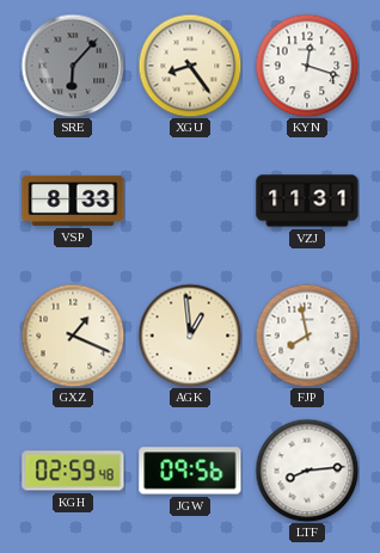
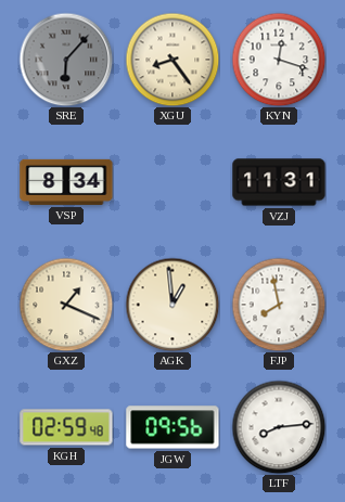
VSP: 8:33 -> 8:34
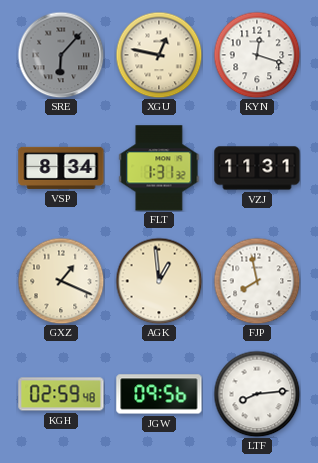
XGU: 8:24 -> 12:47
FLT: none -> 1:31
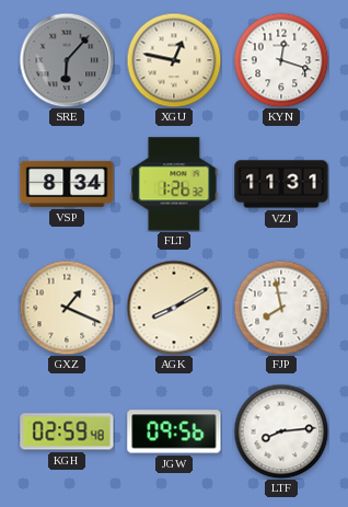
FLT: 1:31 -> 1:26
AGK: 12:59 -> 8:10
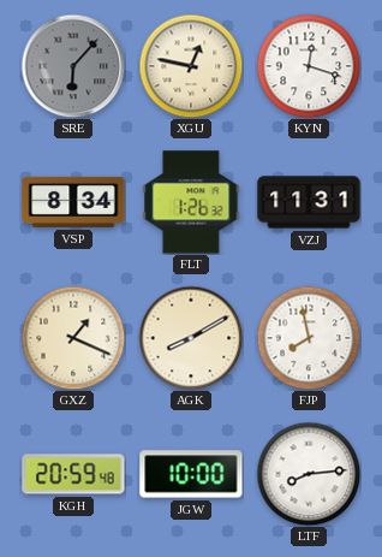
KGH: 02:59 -> 20:59
JGW: 09:56 -> 10:00
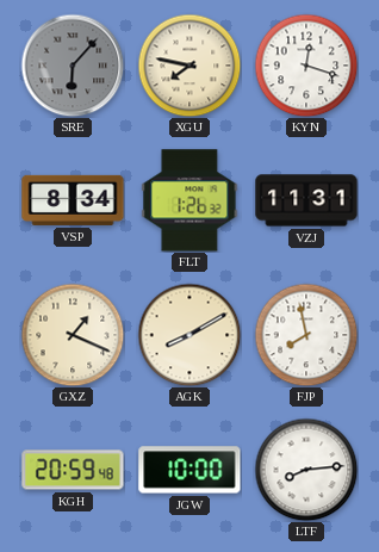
XGU: 12:47 -> 7:47
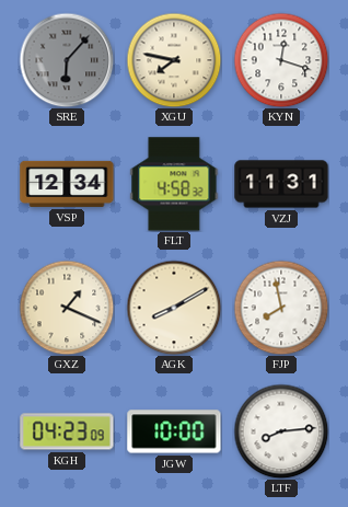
VSP: 8:34 -> 12:34
FLT: 1:26 -> 4:58
KGH: 20:59 -> 04:23
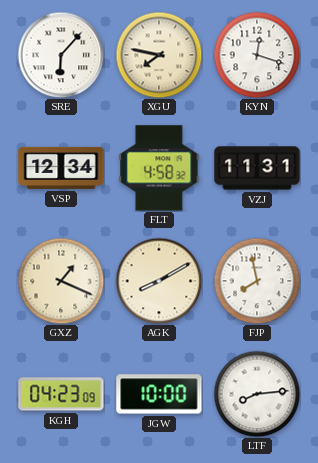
SRE dial: grey -> white
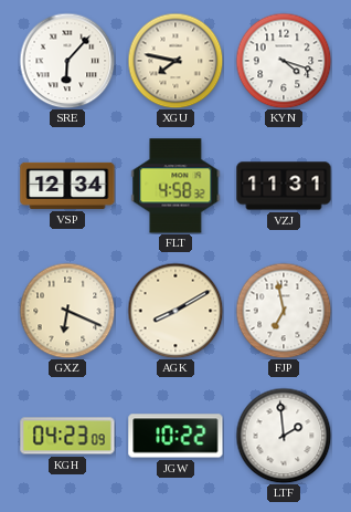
KYN: 12:18 -> 4:18
GXZ: 1:19 -> 6:19
FJP: 7:58 -> 6:58
JGW: 10:00 -> 10:22
LTF: 8:14 -> 1:59
